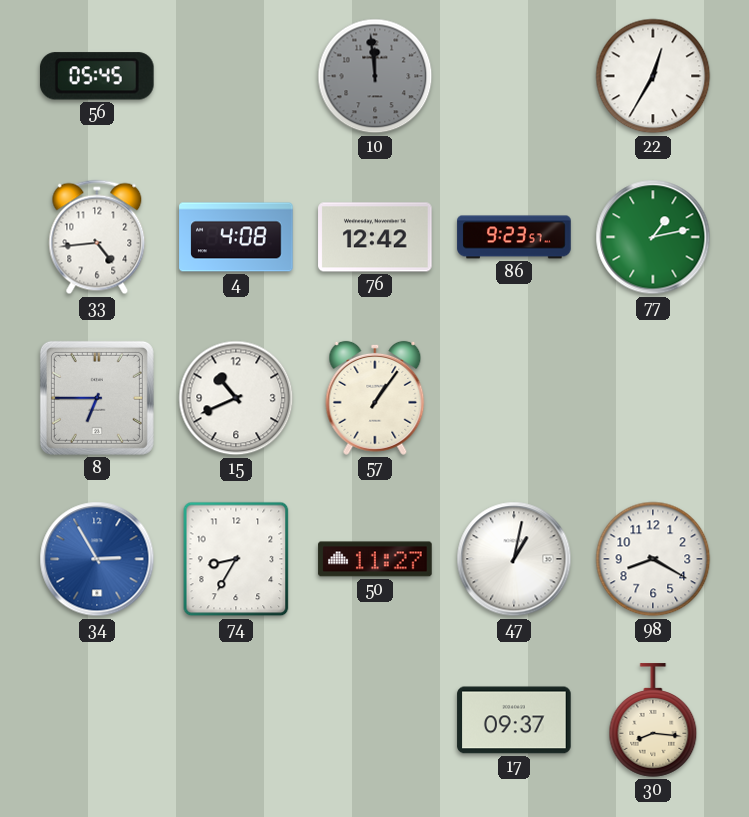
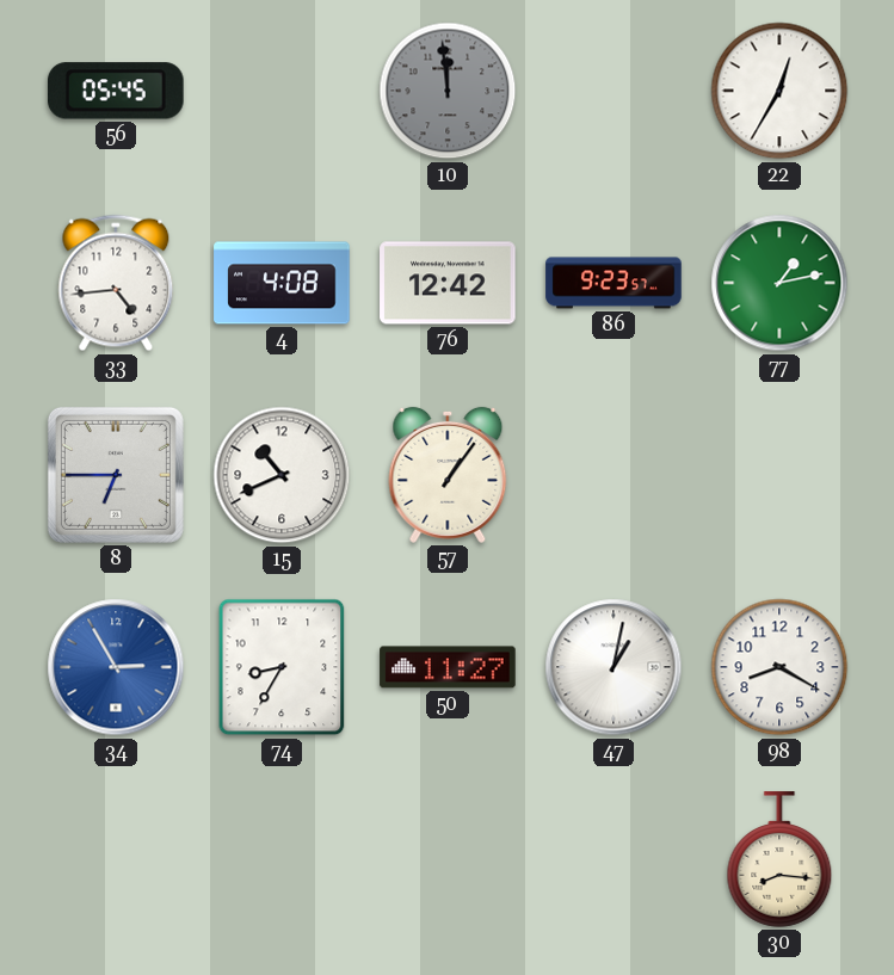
17: 09:37 -> none
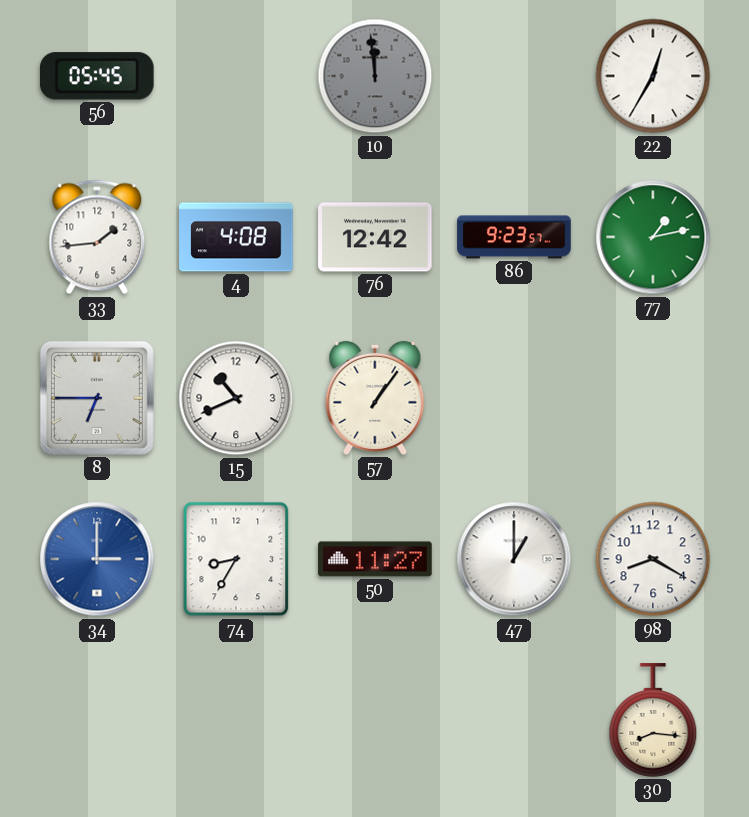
33: 4:44 -> 1:44
34: 2:55 -> 3:00
47: 1:02 -> 1:00
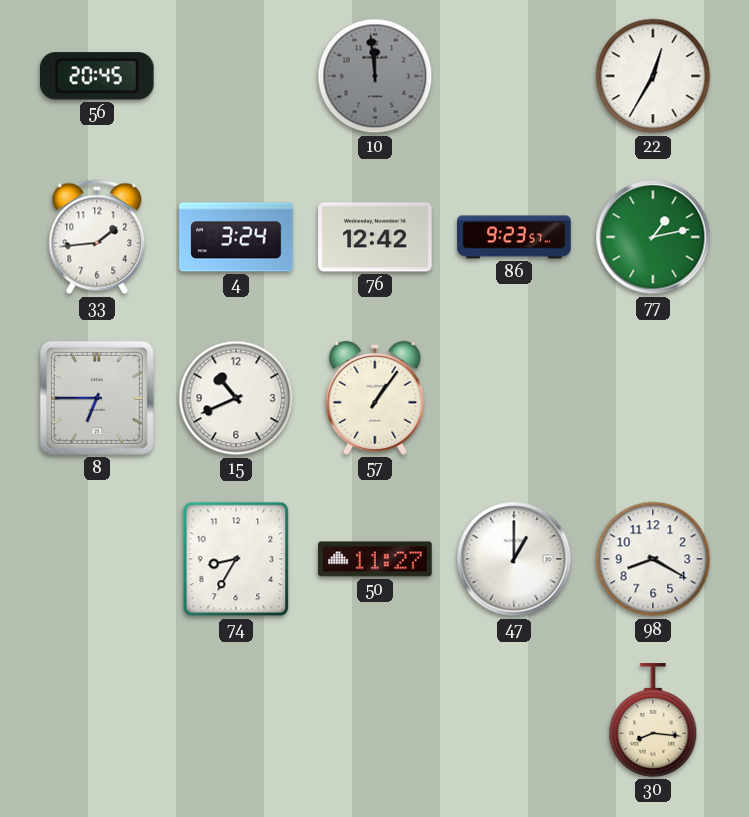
56: 05:45 -> 20:45
4: 4:08 -> 3:24
34: 3:00 -> none
